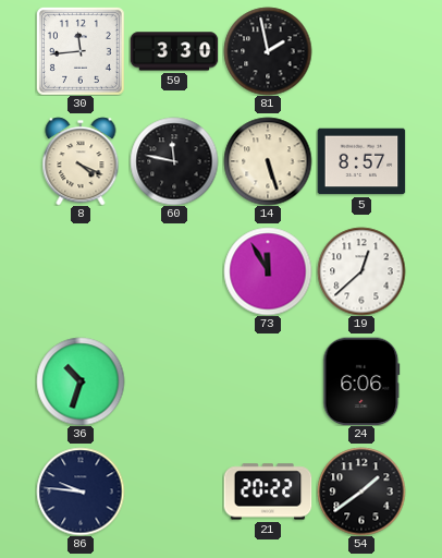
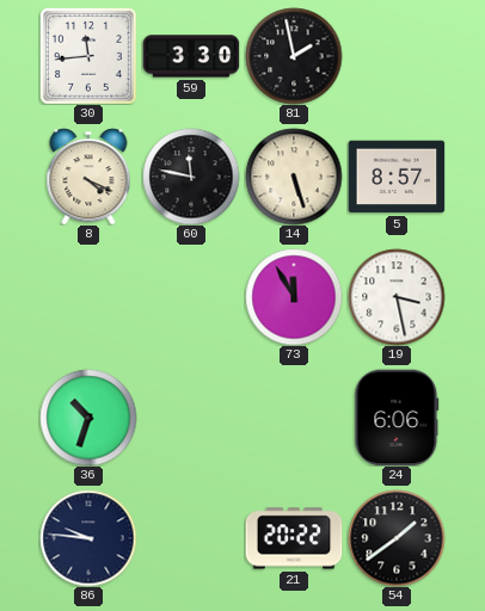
19: 12:38 -> 3:28
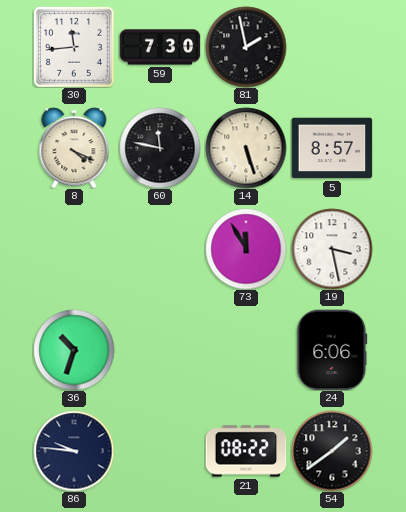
59: 3:30 -> 7:30
21: 20:22 -> 08:22
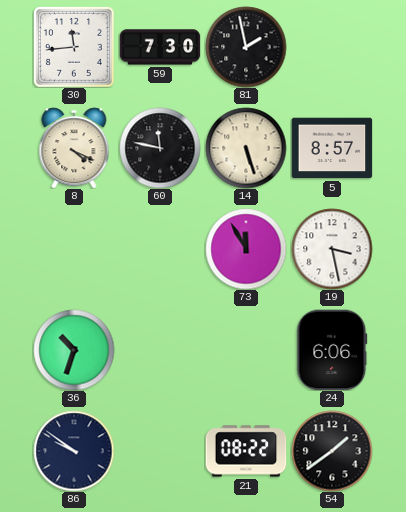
86: 9:46 -> 9:51
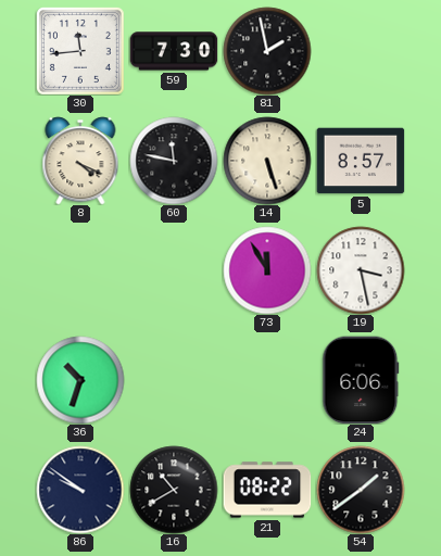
16: none -> 10:40
